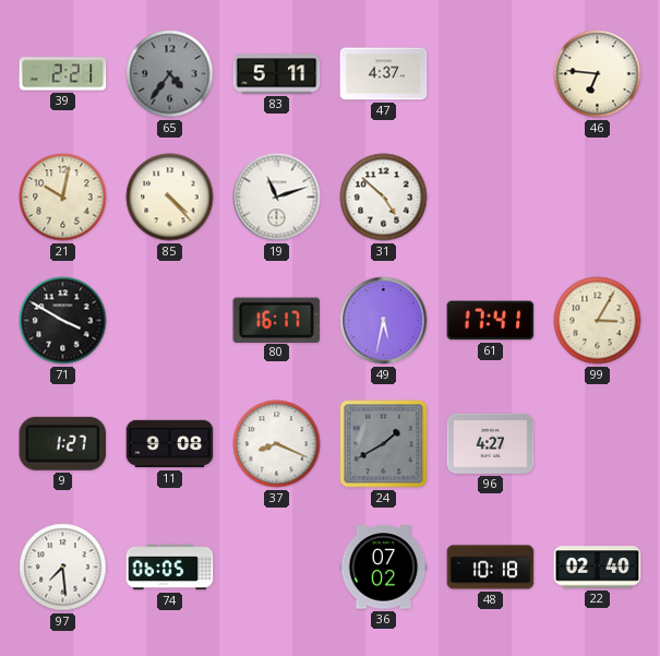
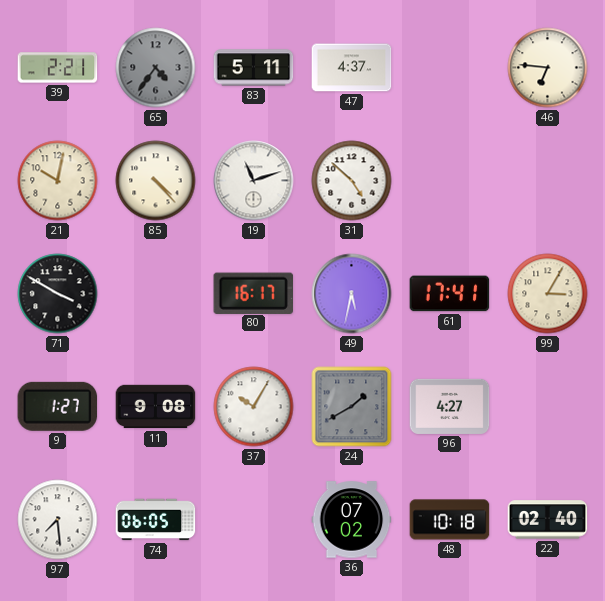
37: 8:19 -> 10:05
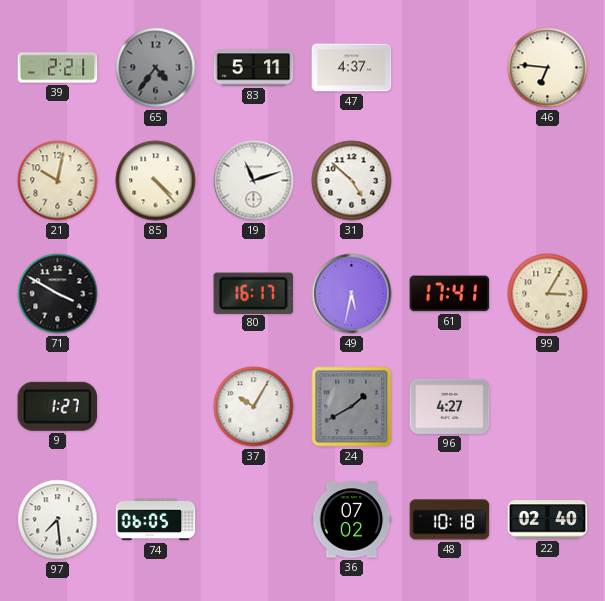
11: 9:08 -> none
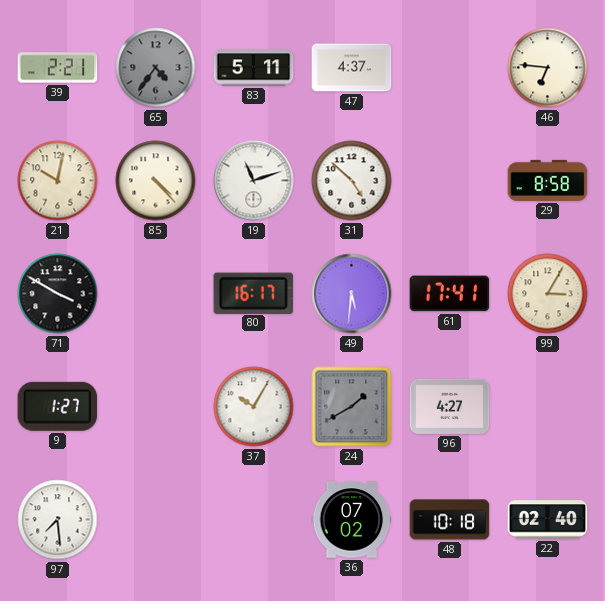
29: none -> 8:58
49: 5:32 -> 5:31
74: 06:05 -> none
